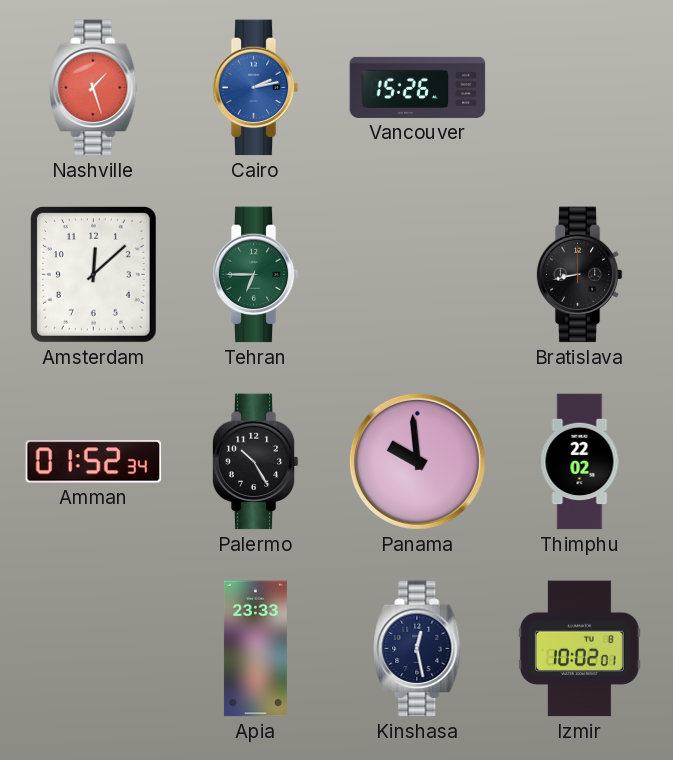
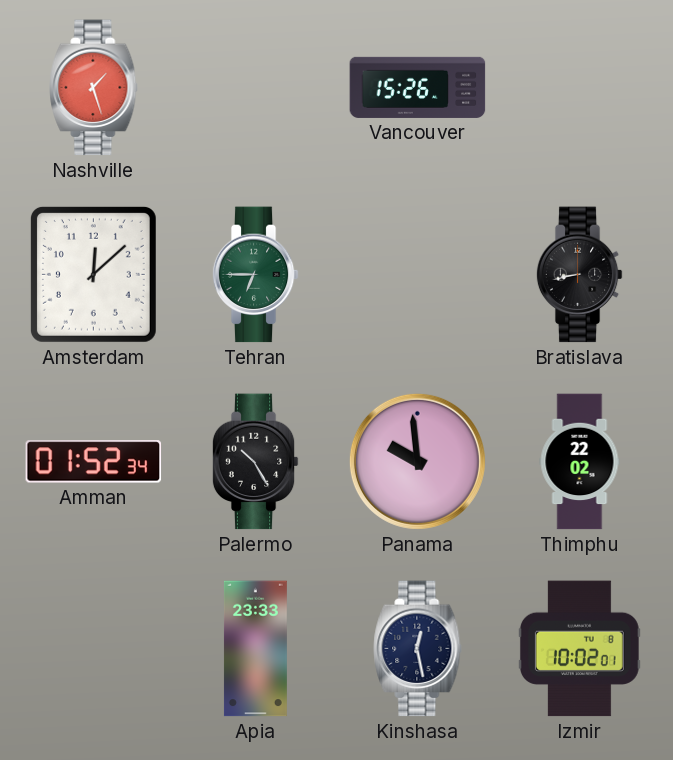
Cairo: 2:13 -> none
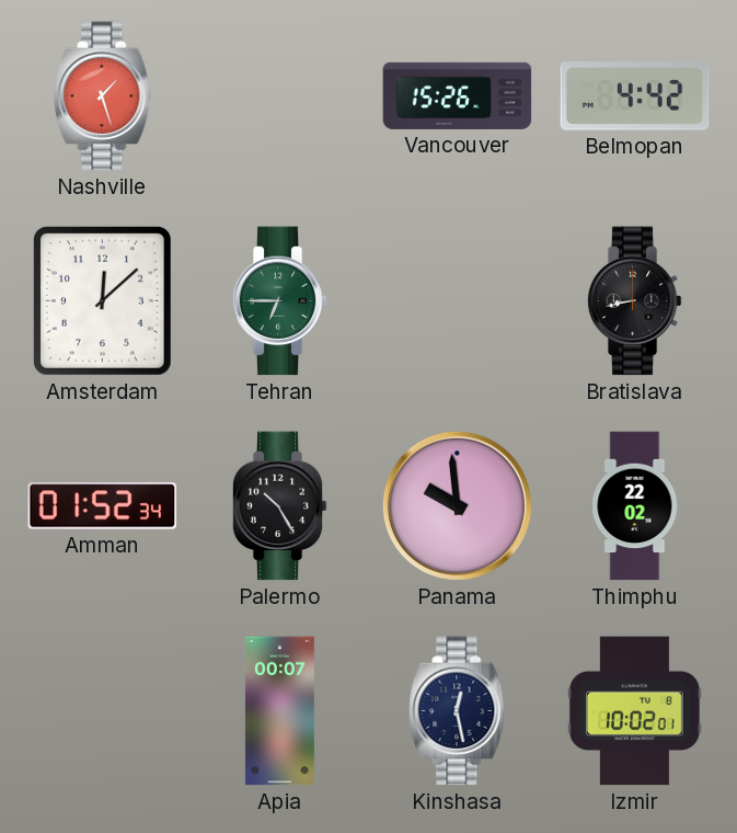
Belmopan: none -> 4:42
Apia: 23:33 -> 00:07
